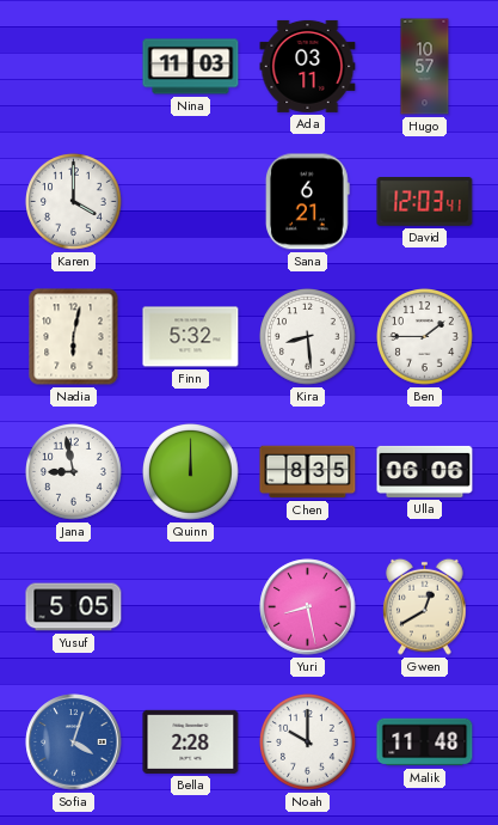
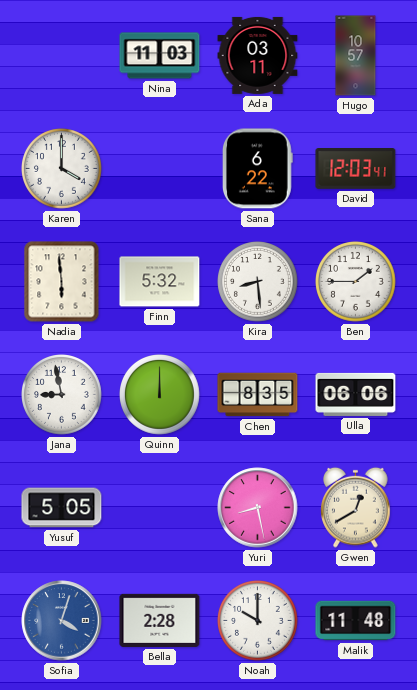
Sana: 6:21 -> 6:22
Nadia: 6:02 -> 5:59
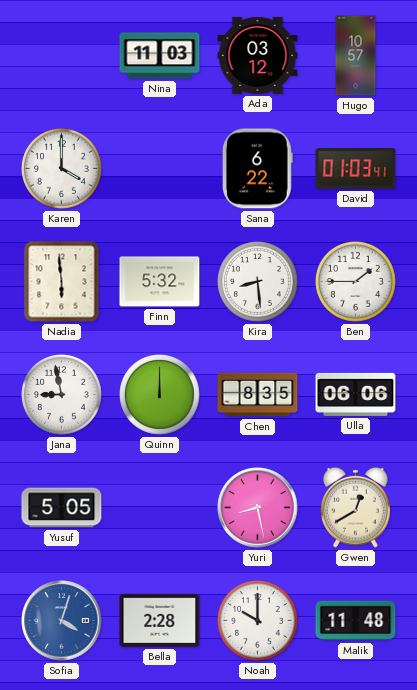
Ada: 03:11 -> 03:12
David: 12:03 -> 01:03
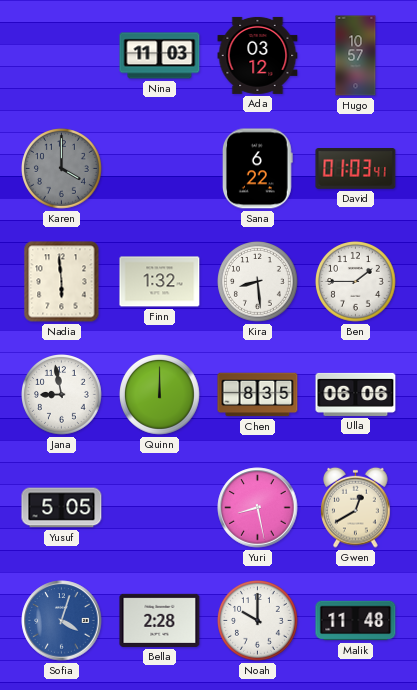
Karen dial: white -> grey
Finn: 5:32 -> 1:32
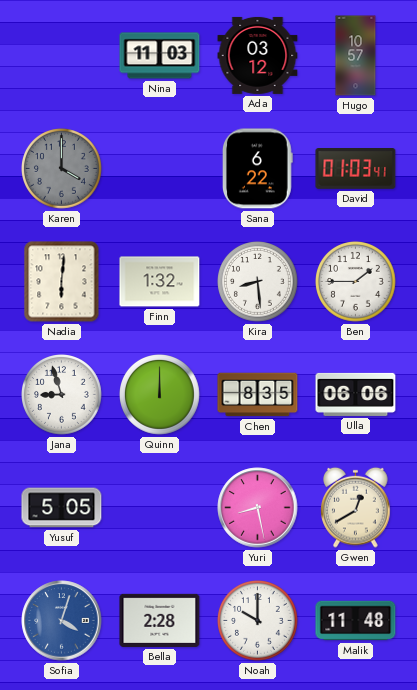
Nadia: 5:59 -> 6:01
Jana: 8:58 -> 8:57
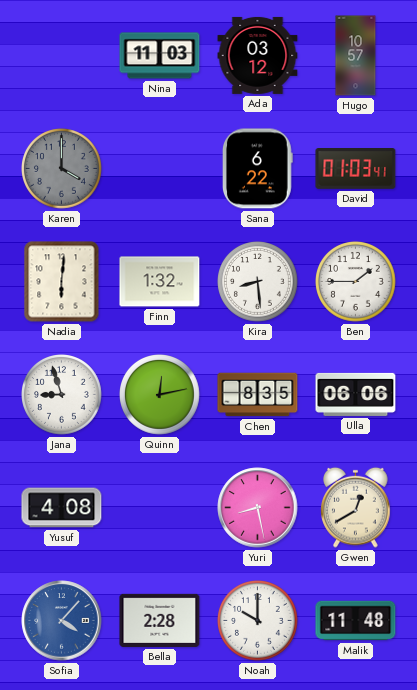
Quinn: 12:00 -> 12:13
Yusuf: 5:05 -> 4:08
Sofia: 4:03 -> 4:07
